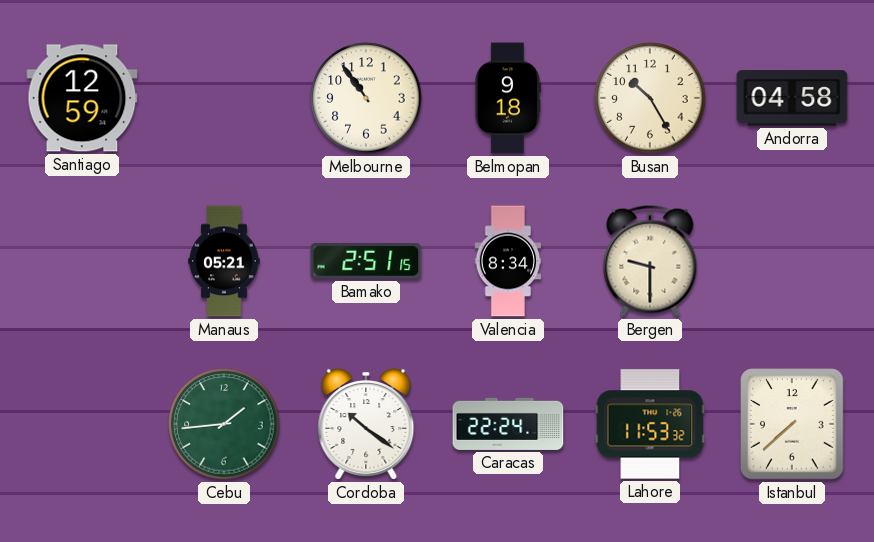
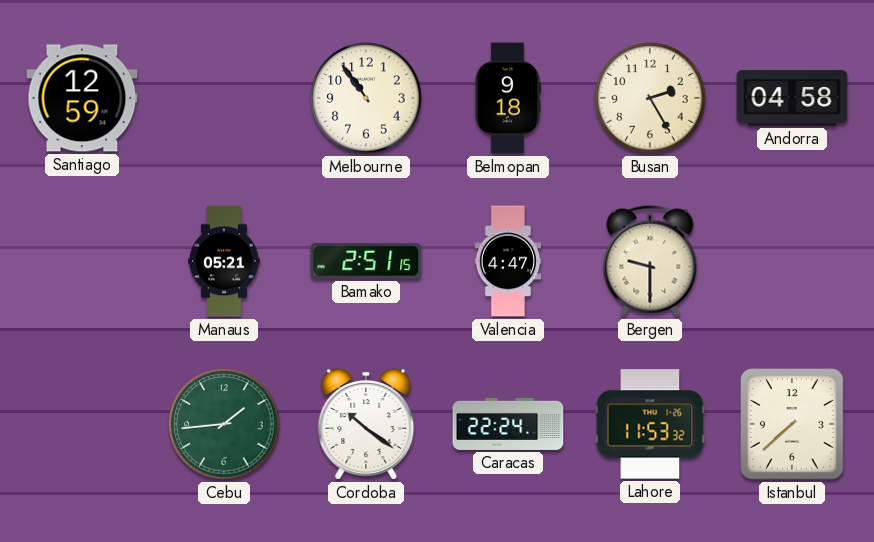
Busan: 10:25 -> 2:25
Valencia: 8:34 -> 4:47
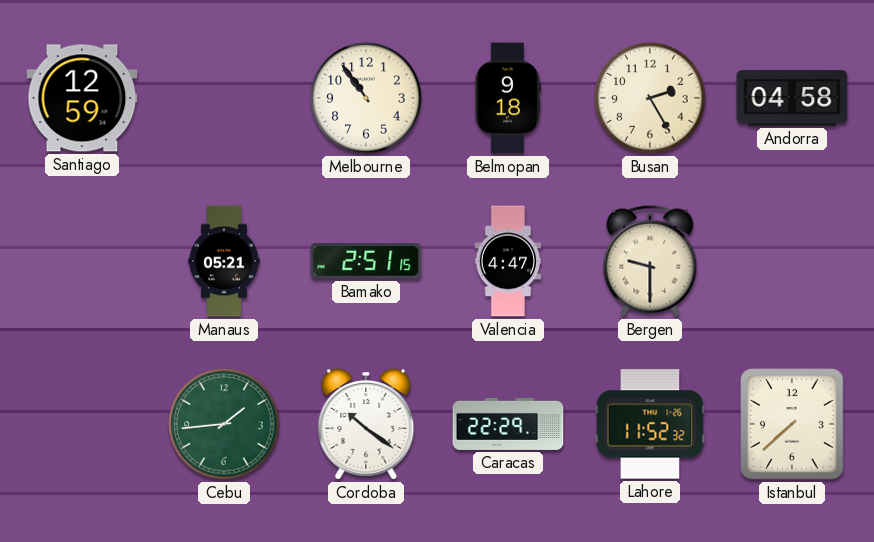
Caracas: 22:24 -> 22:29
Lahore: 11:53 -> 11:52
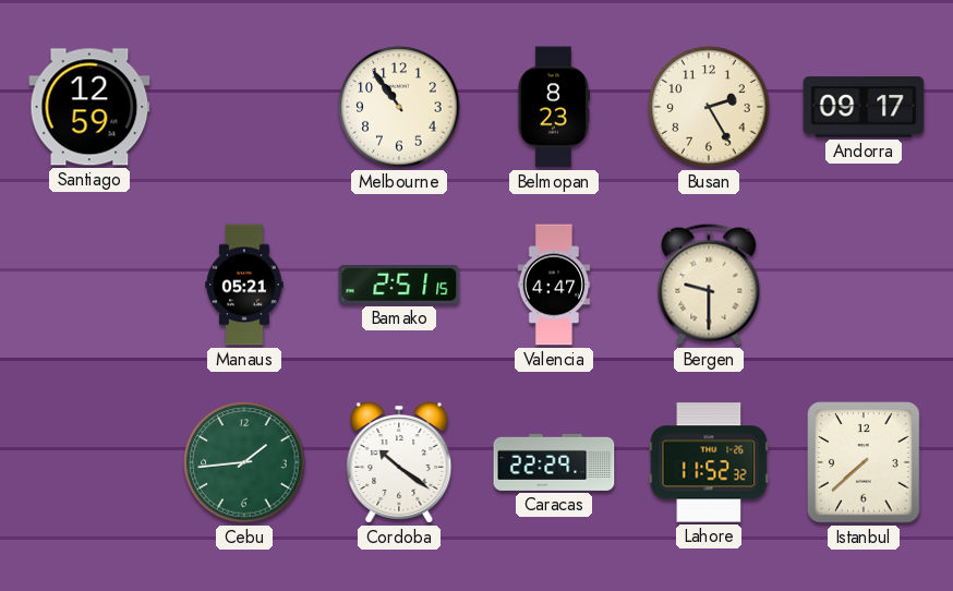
Belmopan: 9:18 -> 8:23
Andorra: 04:58 -> 09:17
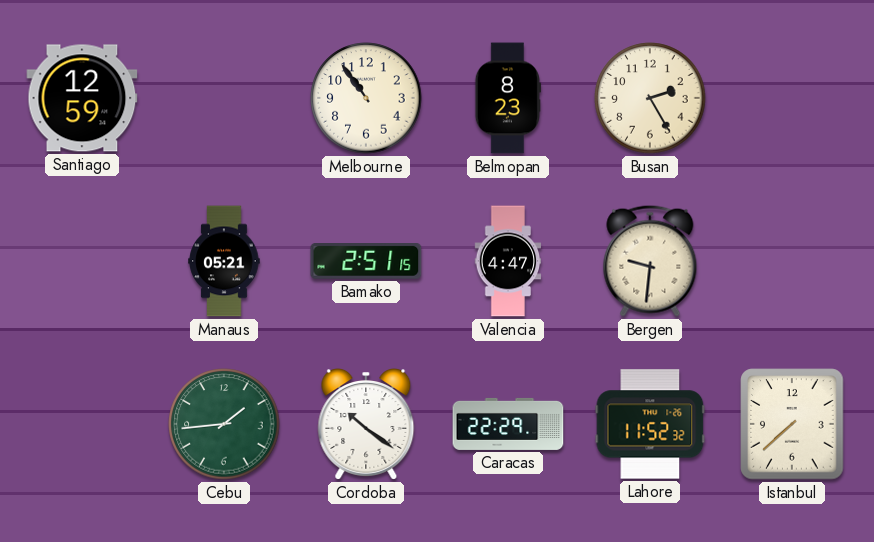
Andorra: 09:17 -> none
Bergen: 9:30 -> 9:31
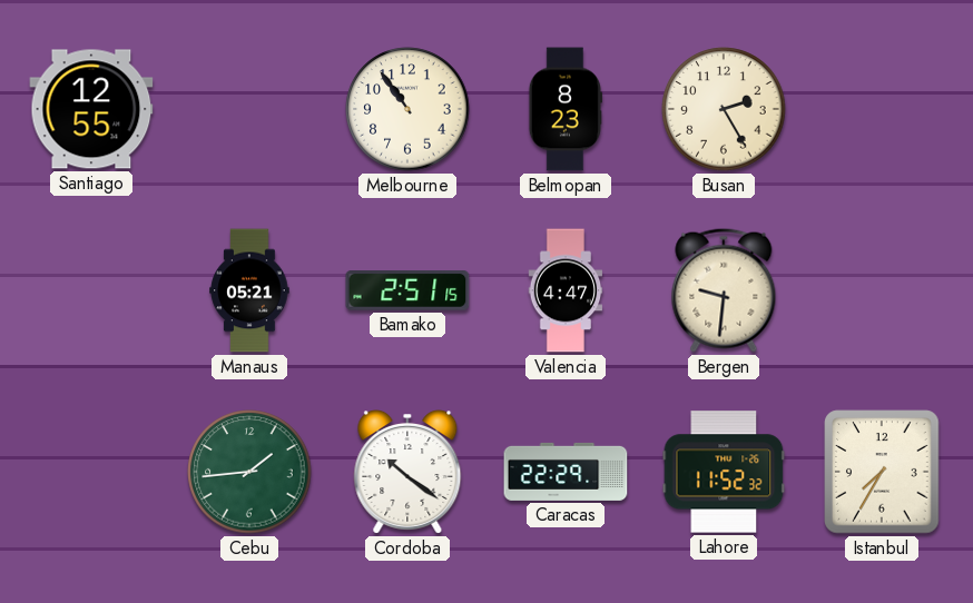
Santiago: 12:59 -> 12:55
Istanbul: 7:38 -> 7:35
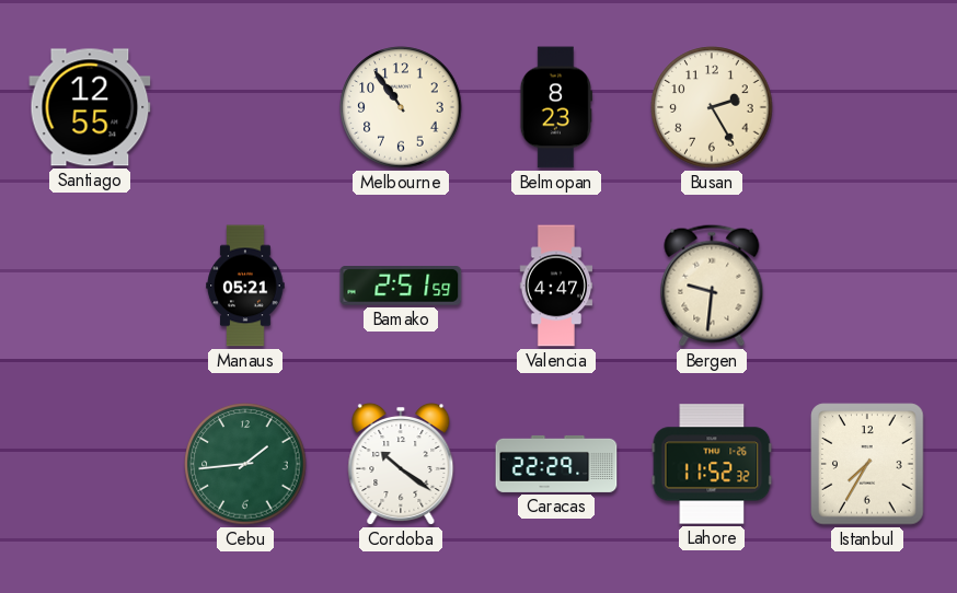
Bamako: 2:51:15 -> 2:51:59
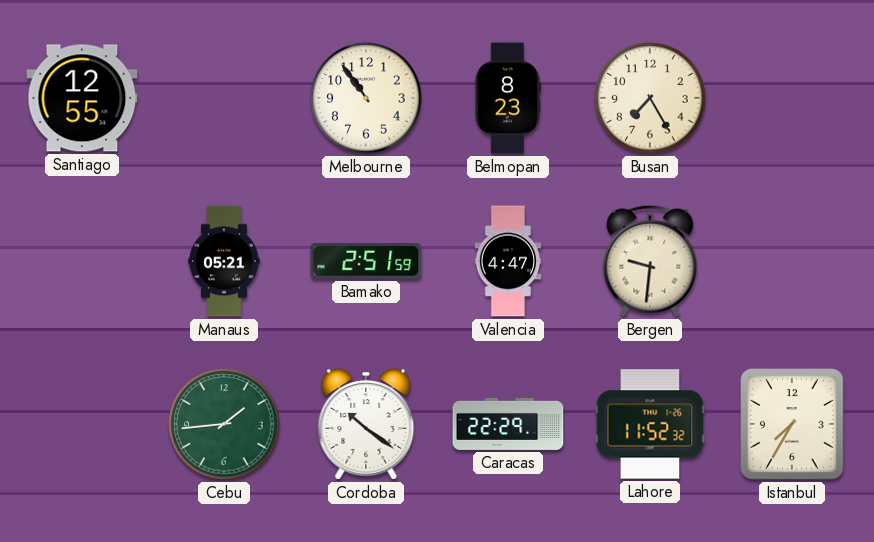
Busan: 2:25 -> 7:25
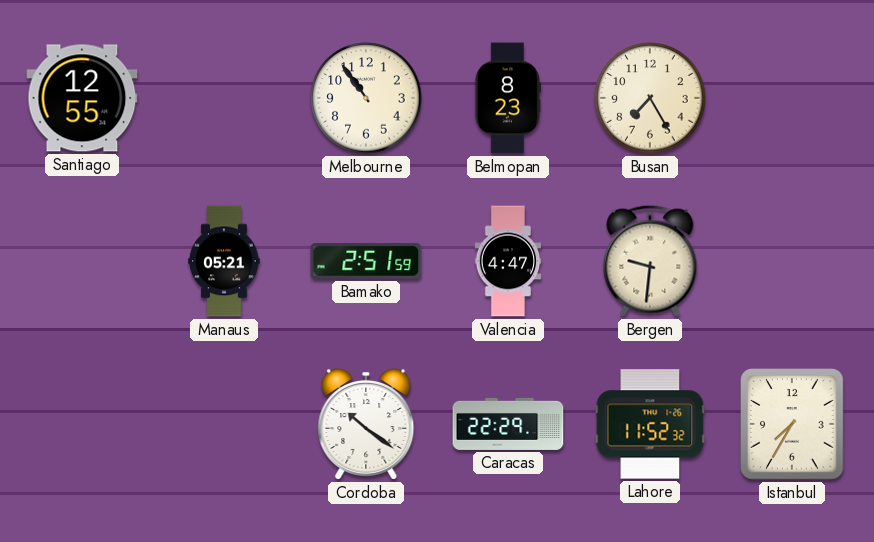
Cebu: 1:44 -> none
